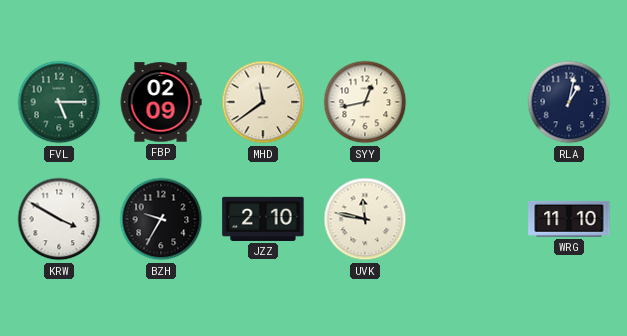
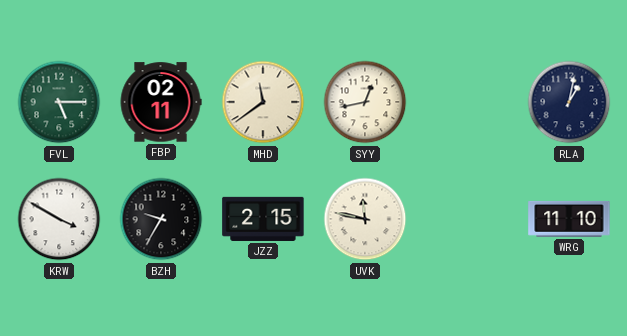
FBP: 02:09 -> 02:11
JZZ: 2:10 -> 2:15
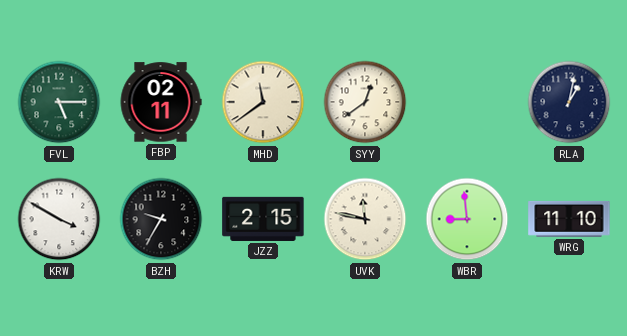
SYY: 12:43 -> 12:39
WBR: none -> 8:59
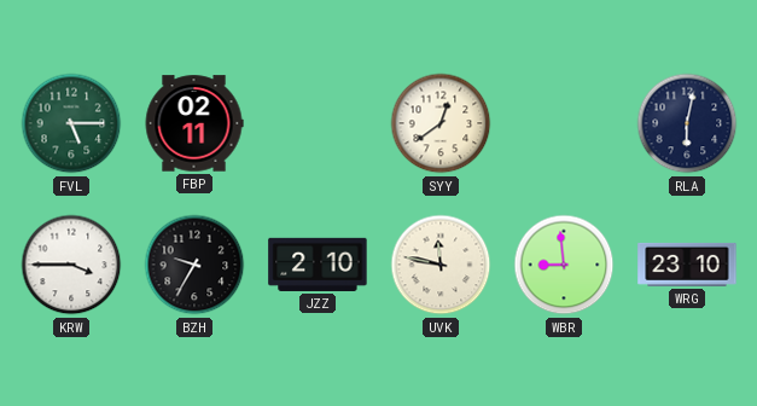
MHD: 11:39 -> none
RLA: 1:02 -> 6:02
KRW: 3:50 -> 3:45
JZZ: 2:15 -> 2:10
WRG: 11:10 -> 23:10
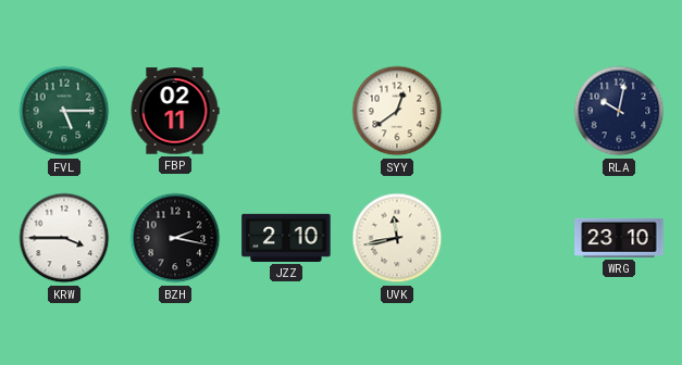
RLA: 6:02 -> 10:02
BZH: 9:35 -> 2:17
UVK: 11:47 -> 11:43
WBR: 8:59 -> none
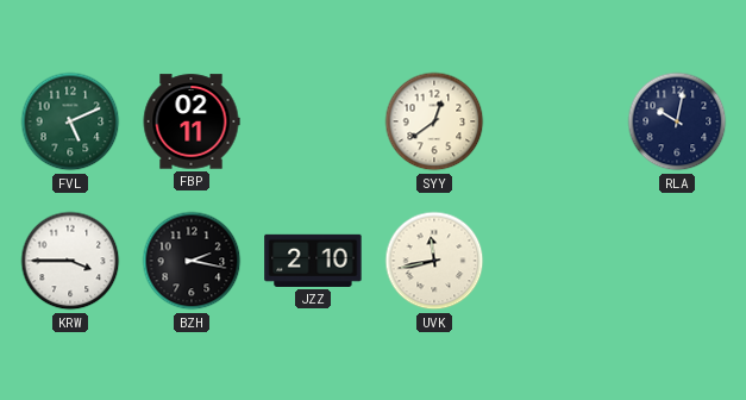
FVL: 5:15 -> 5:11
WRG: 23:10 -> none
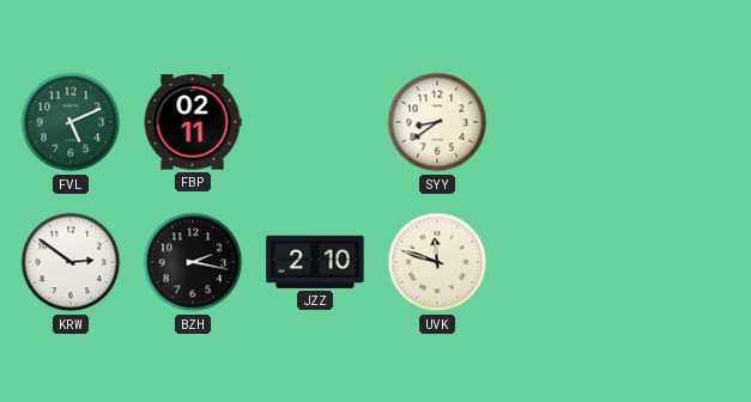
SYY: 12:39 -> 8:39
RLA: 10:02 -> none
KRW: 3:45 -> 2:51
UVK: 11:43 -> 11:48
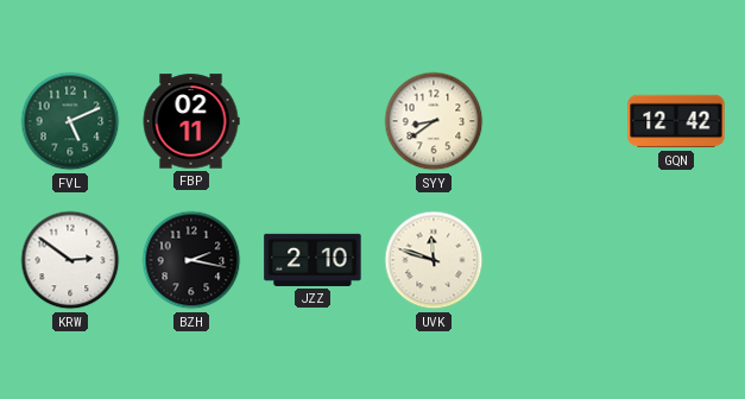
GQN: none -> 12:42
